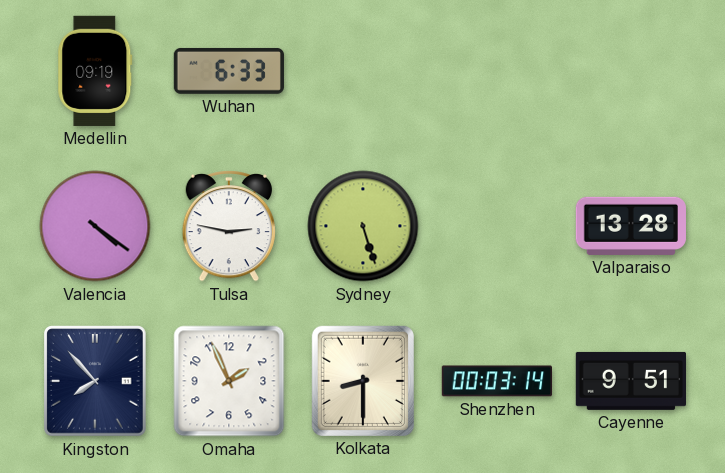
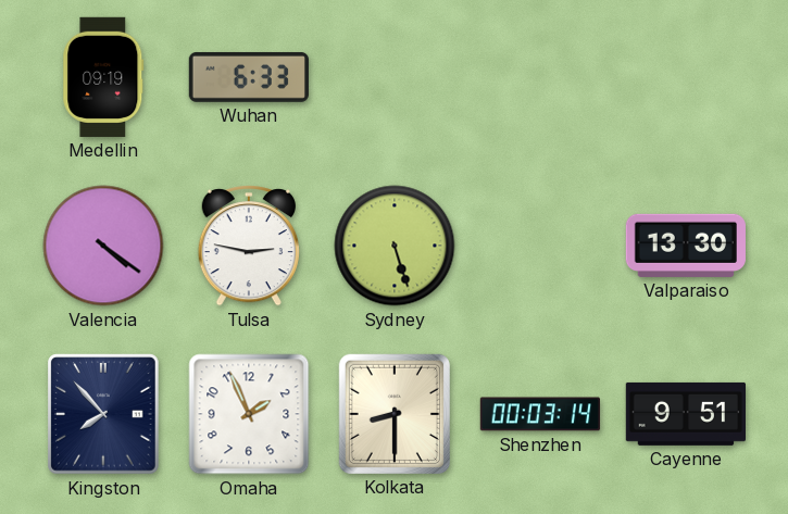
Valparaiso: 13:28 -> 13:30
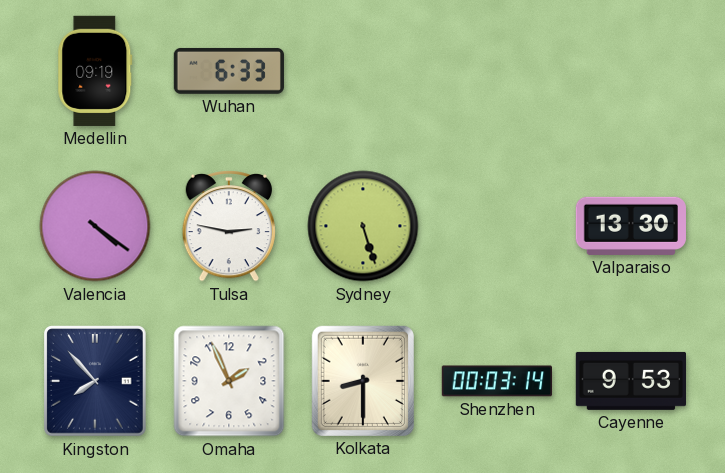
Cayenne: 9:51 -> 9:53
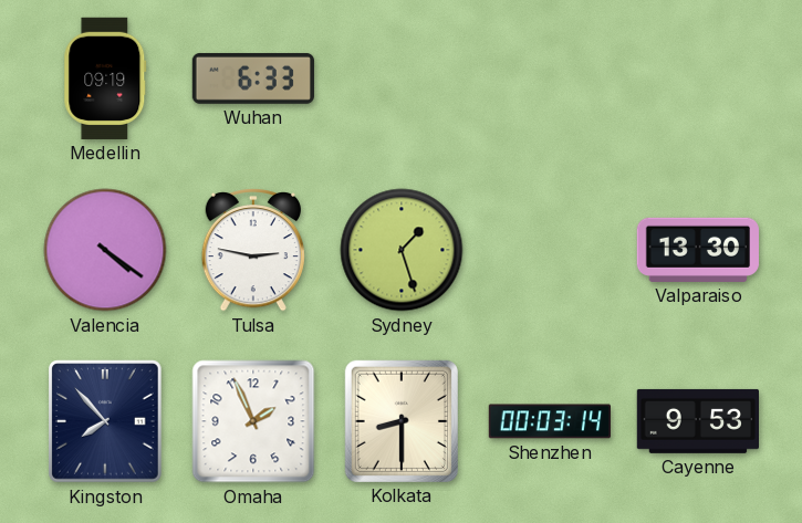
Sydney: 5:27 -> 1:27
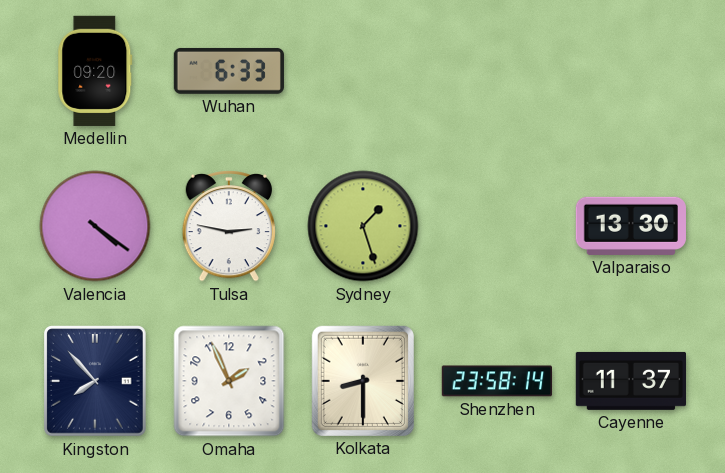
Medellin: 09:19 -> 09:20
Shenzhen: 00:03 -> 23:58
Cayenne: 9:53 -> 11:37
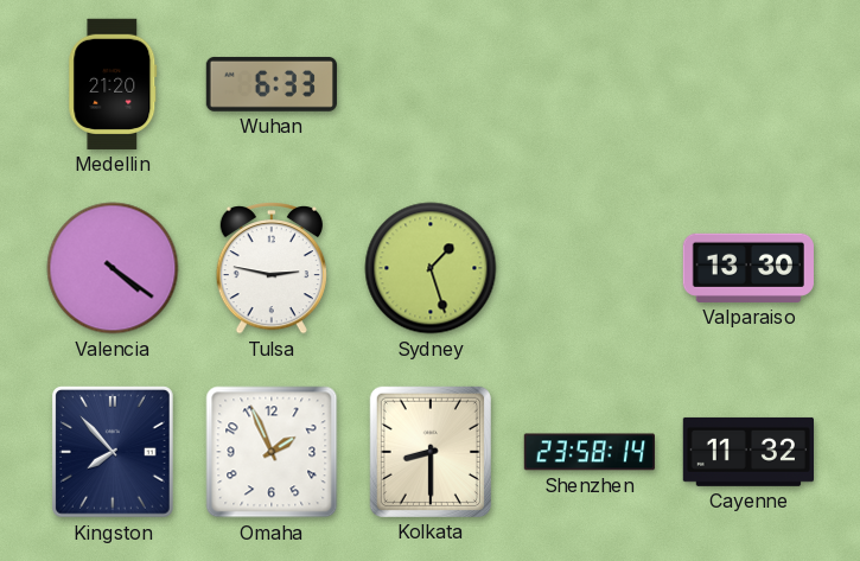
Medellin: 09:20 -> 21:20
Cayenne: 11:37 -> 11:32
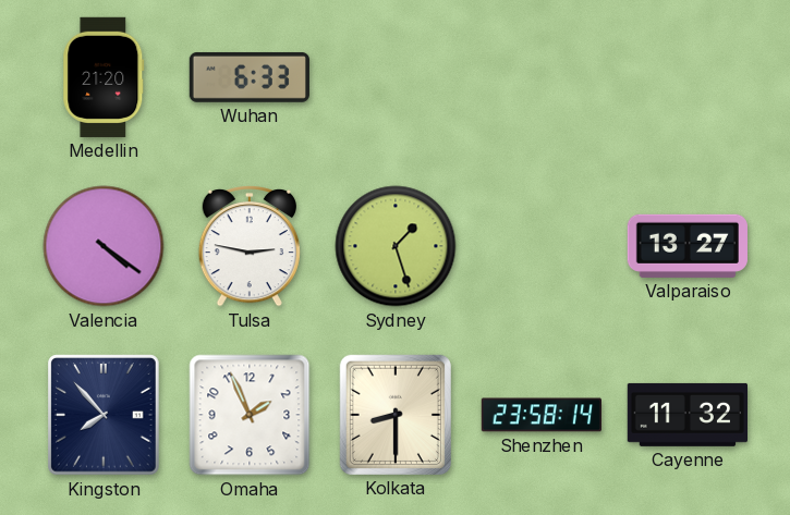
Valparaiso: 13:30 -> 13:27
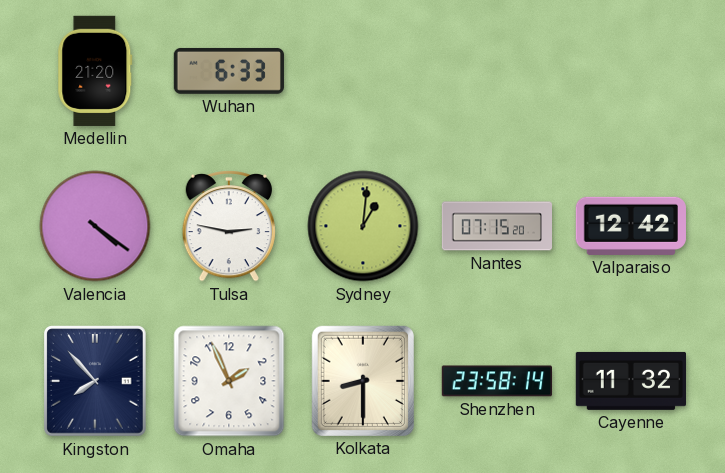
Sydney: 1:27 -> 1:01
Nantes: none -> 07:15
Valparaiso: 13:27 -> 12:42
